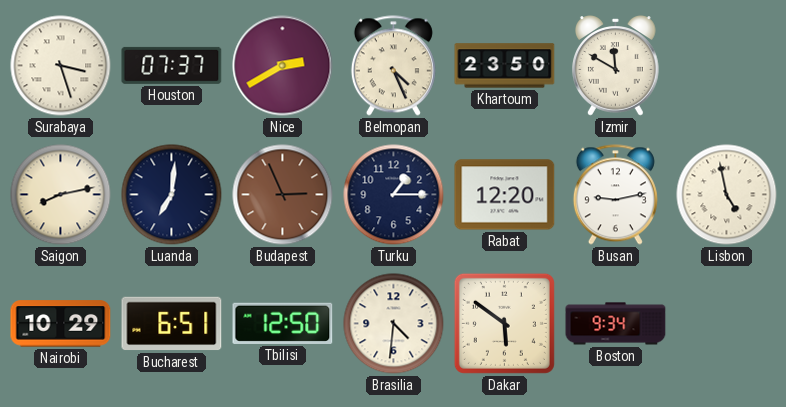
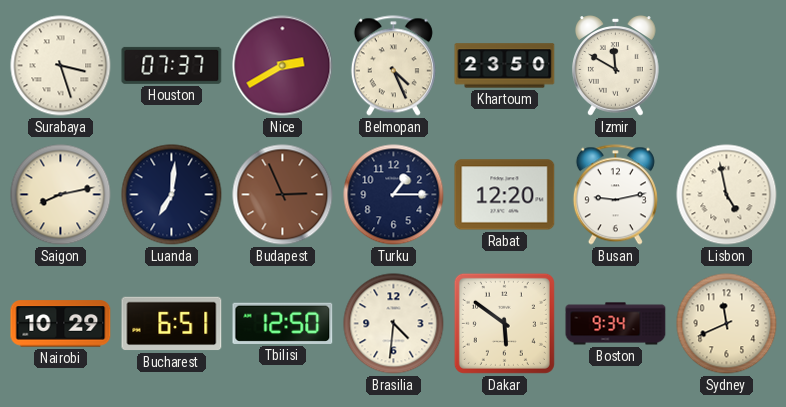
Sydney: none -> 11:41
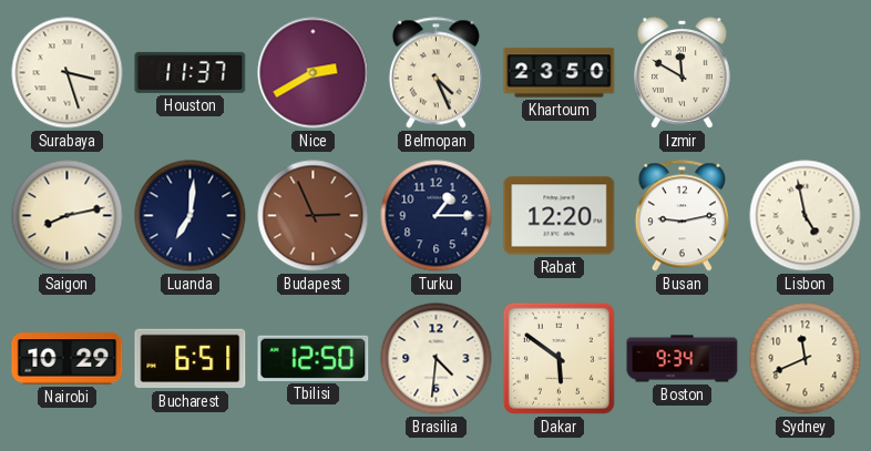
Houston: 07:37 -> 11:37
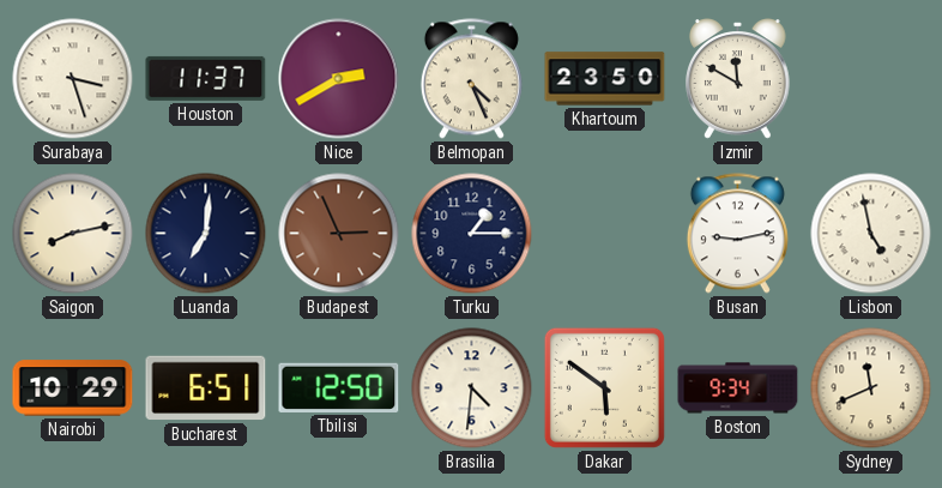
Rabat: 12:20 -> none
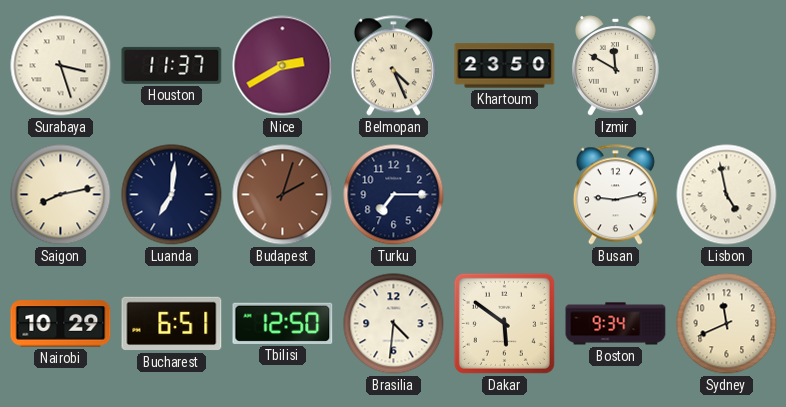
Budapest: 2:56 -> 2:03
Turku: 1:15 -> 7:15
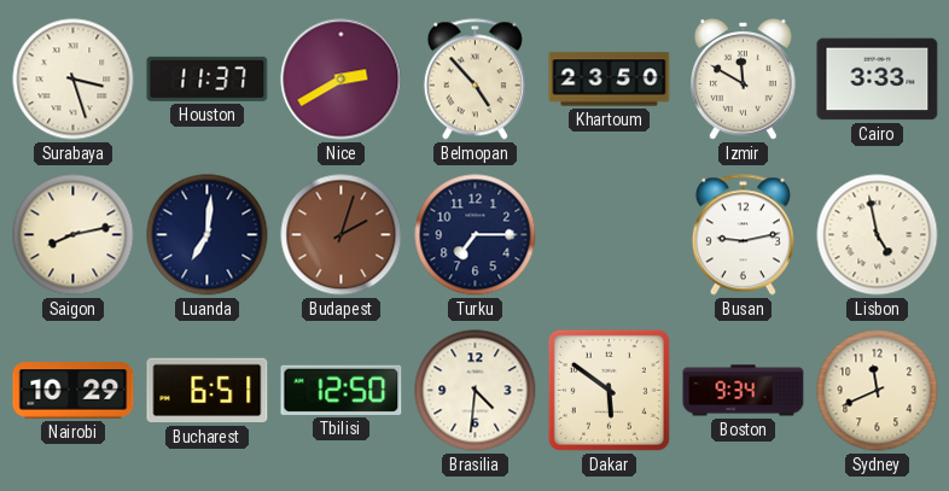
Belmopan: 4:26 -> 4:53
Cairo: none -> 3:33
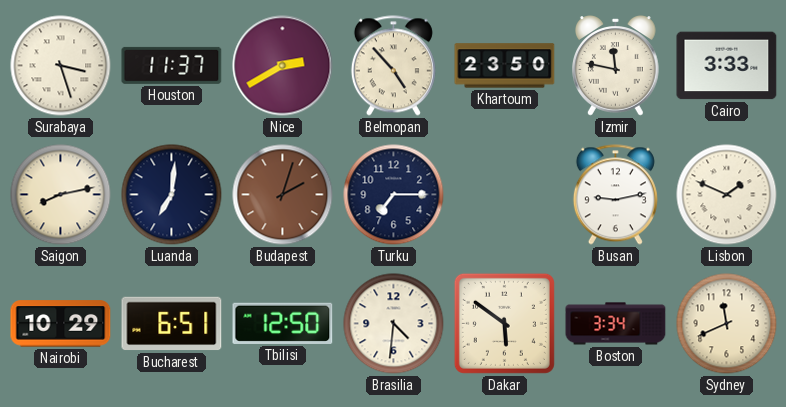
Izmir: 11:50 -> 11:47
Lisbon: 4:58 -> 1:49
Boston: 9:34 -> 3:34
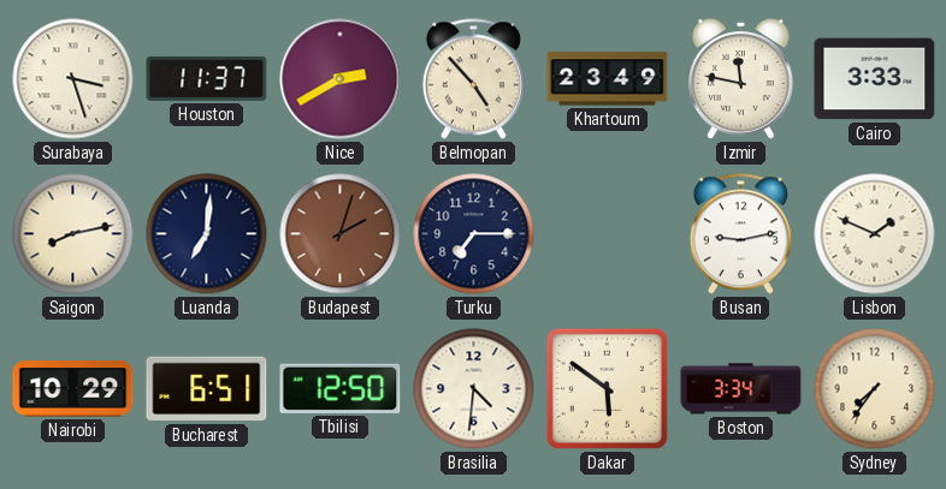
Khartoum: 23:50 -> 23:49
Sydney: 11:41 -> 7:36
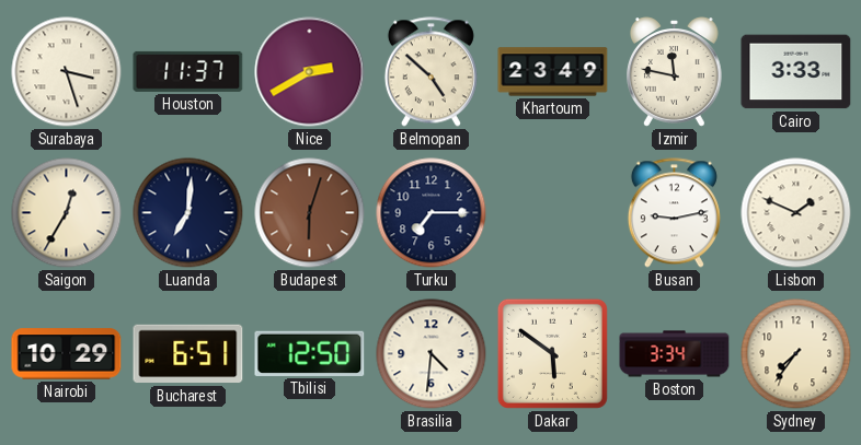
Belmopan: 4:53 -> 4:52
Saigon: 8:13 -> 12:35
Budapest: 2:03 -> 6:03
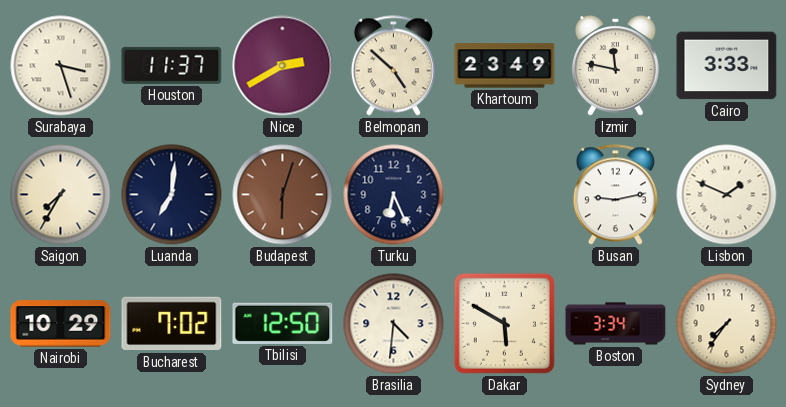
Saigon: 12:35 -> 7:35
Turku: 7:15 -> 6:26
Bucharest: 6:51 -> 7:02
Dakar: 5:51 -> 5:50
